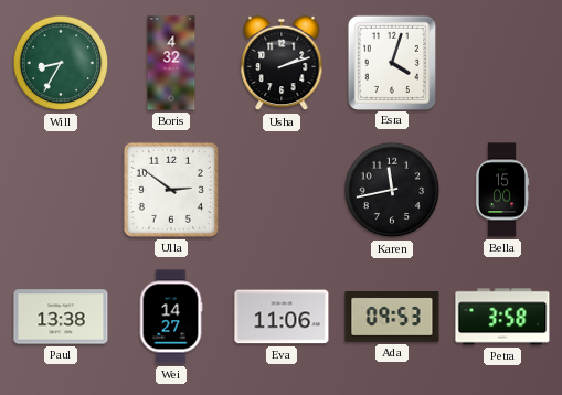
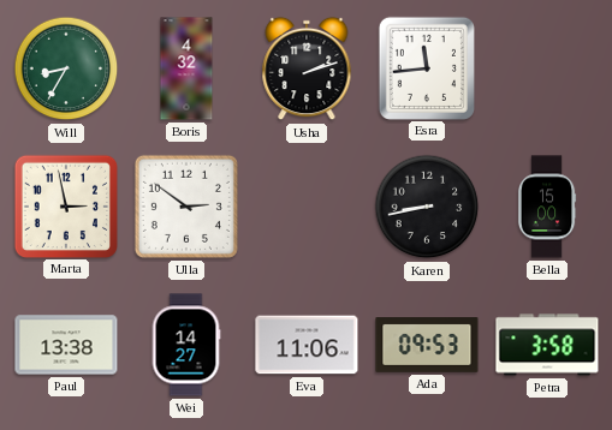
Esra: 4:03 -> 11:44
Marta: none -> 2:58
Karen: 11:43 -> 8:43
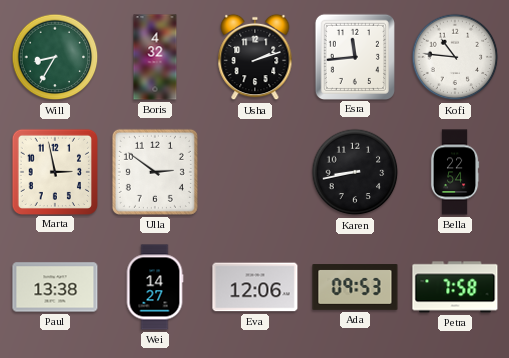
Kofi: none -> 10:46
Bella: 15:00 -> 22:54
Eva: 11:06 -> 12:06
Petra: 3:58 -> 7:58
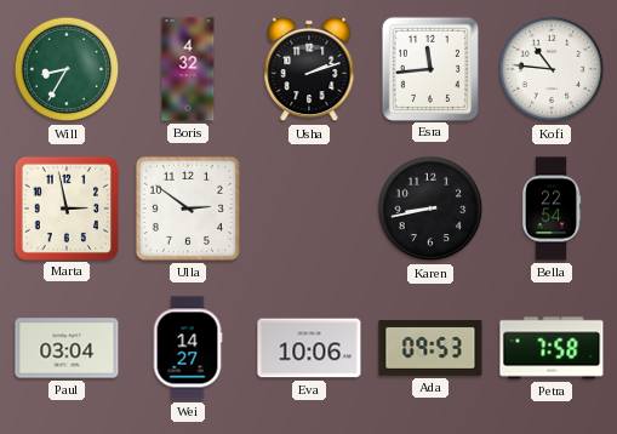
Paul: 13:38 -> 03:04
Eva: 12:06 -> 10:06
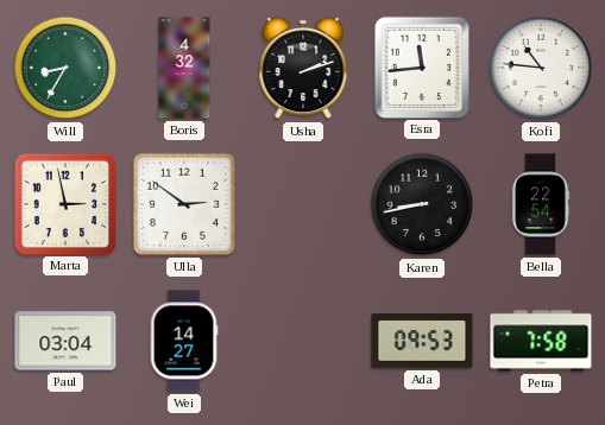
Eva: 10:06 -> none
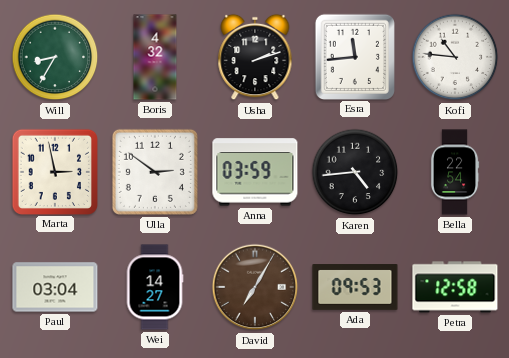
Anna: none -> 03:59
Karen: 8:43 -> 4:44
David: none -> 7:05
Petra: 7:58 -> 12:58
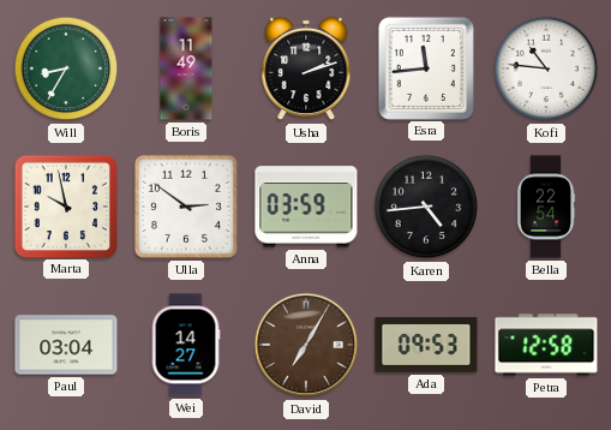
Boris: 4:32 -> 11:49
Marta: 2:58 -> 9:58
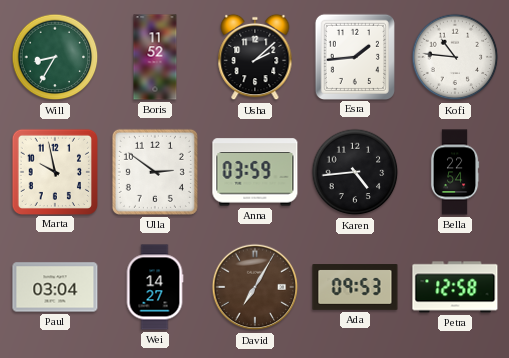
Boris: 11:49 -> 11:52
Usha: 2:12 -> 2:08
Esra: 11:44 -> 1:44
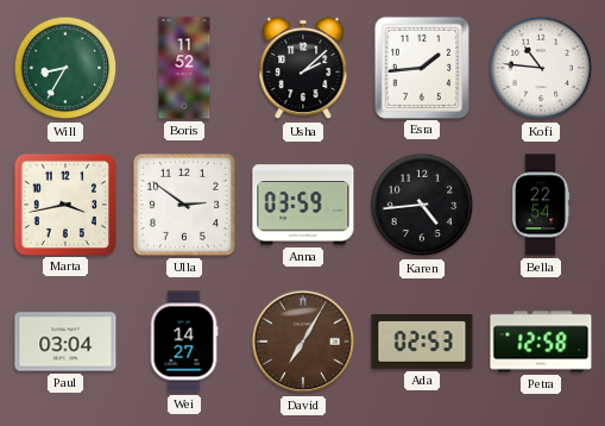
Marta: 9:58 -> 3:43
Ada: 09:53 -> 02:53
